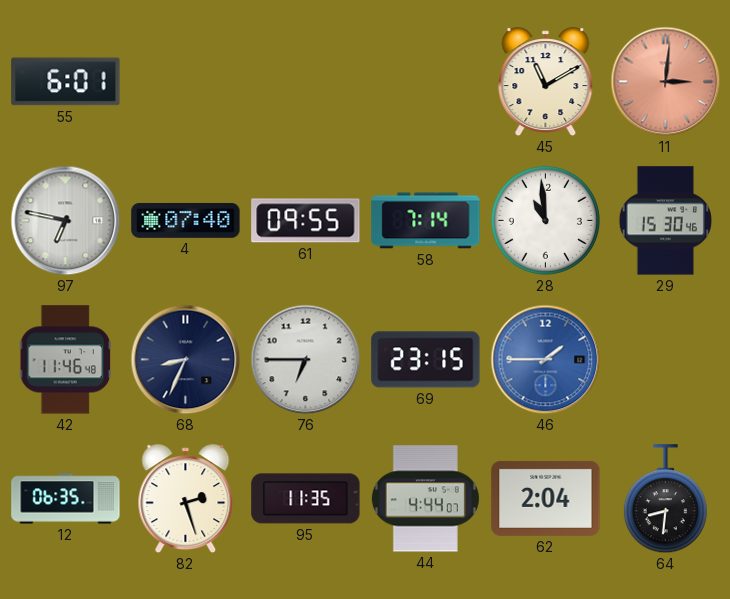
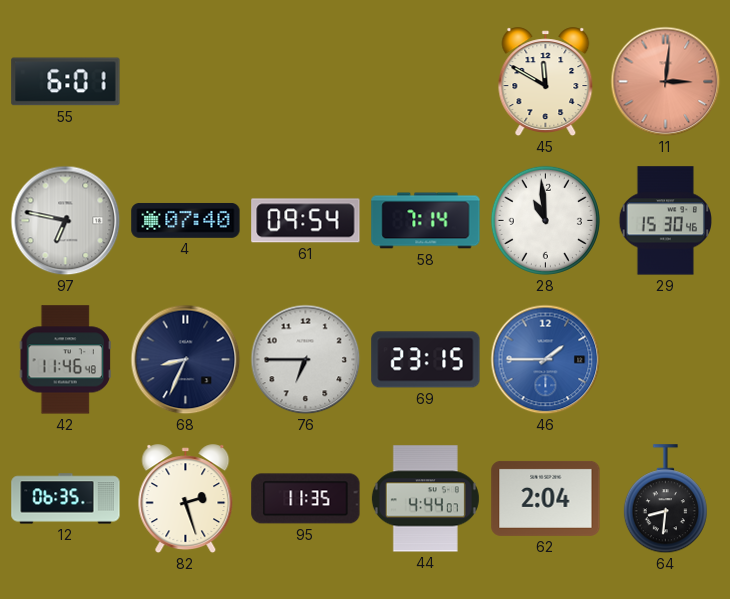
45: 11:10 -> 11:50
61: 09:55 -> 09:54
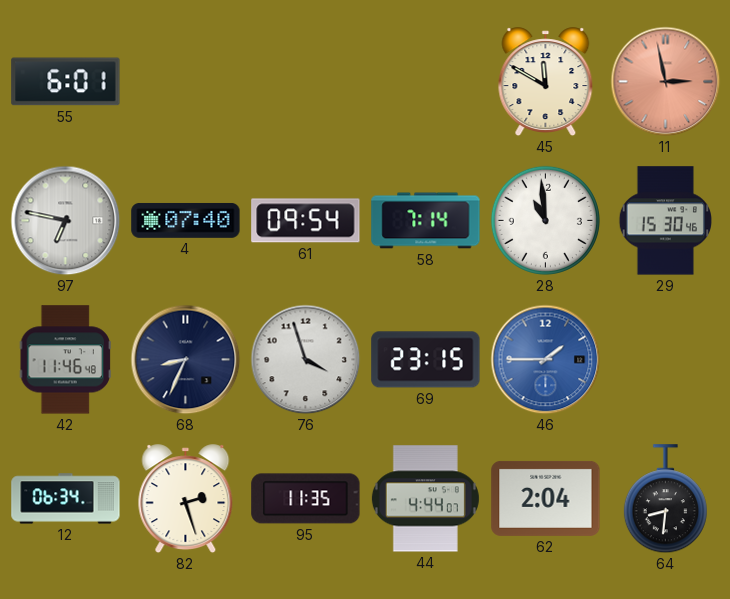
11: 3:01 -> 2:58
76: 6:45 -> 3:57
12: 06:35 -> 06:34
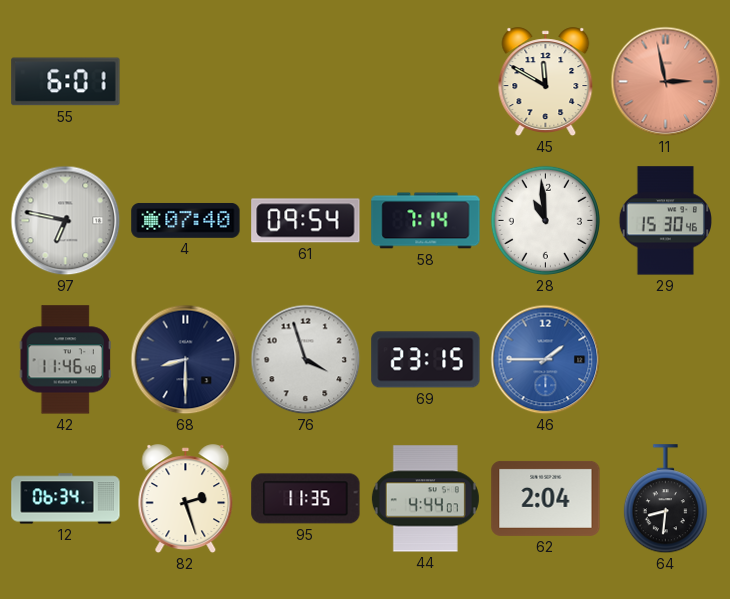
68: 8:34 -> 8:30
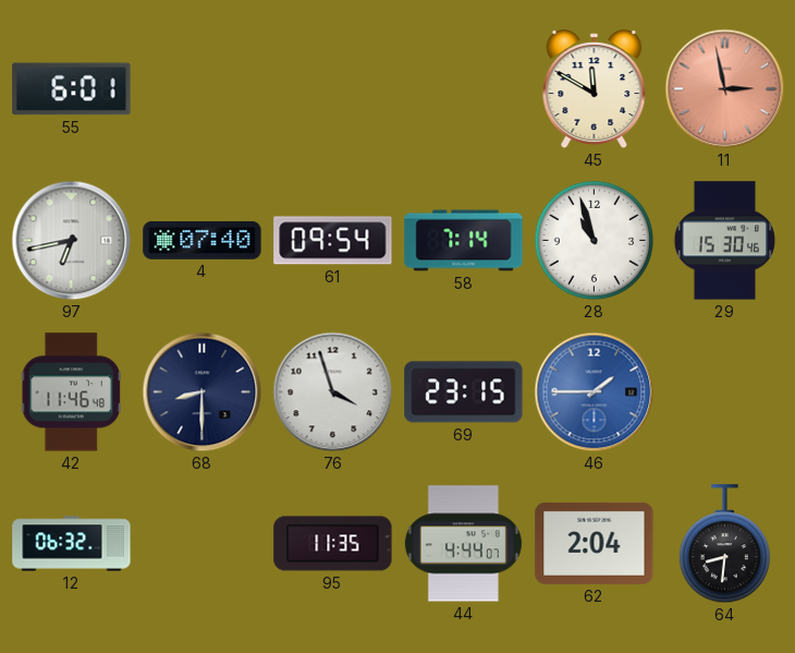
97: 6:47 -> 6:43
28: 10:59 -> 10:57
12: 06:34 -> 06:32
82: 2:27 -> none
